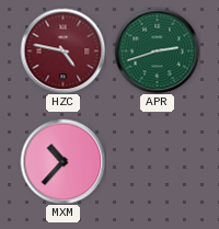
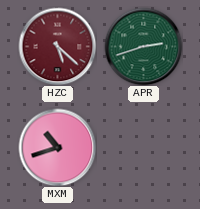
HZC: 4:47 -> 5:22
MXM: 10:37 -> 10:42
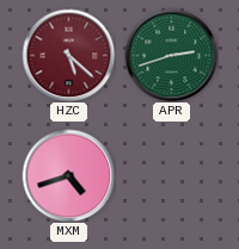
MXM: 10:42 -> 4:42
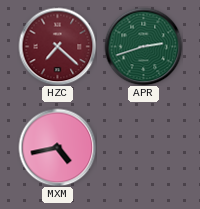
HZC: 5:22 -> 7:22
MXM: 4:42 -> 4:43
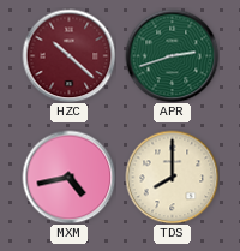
HZC: 7:22 -> 10:22
TDS: none -> 8:00
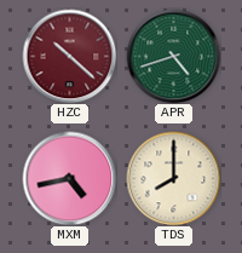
APR: 2:42 -> 4:42
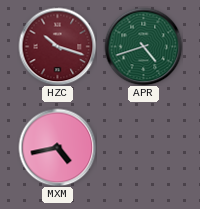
HZC: 10:22 -> 10:18
TDS: 8:00 -> none
